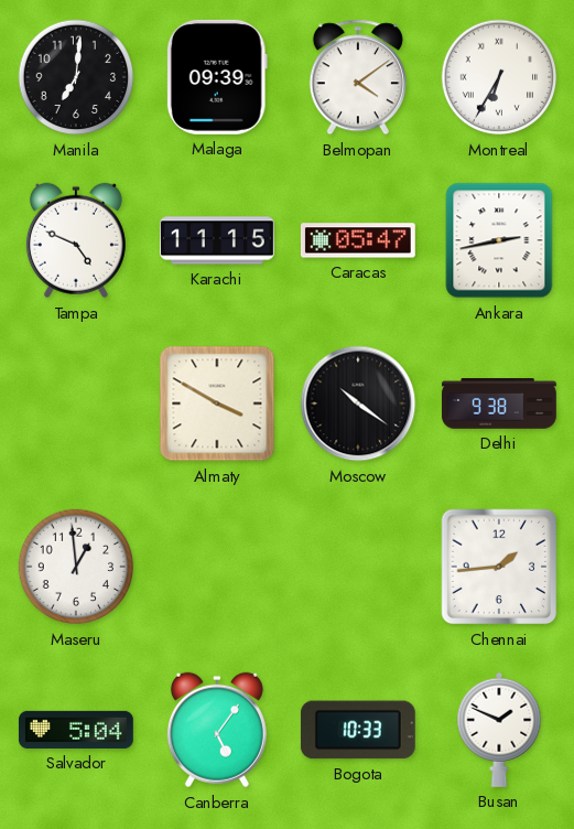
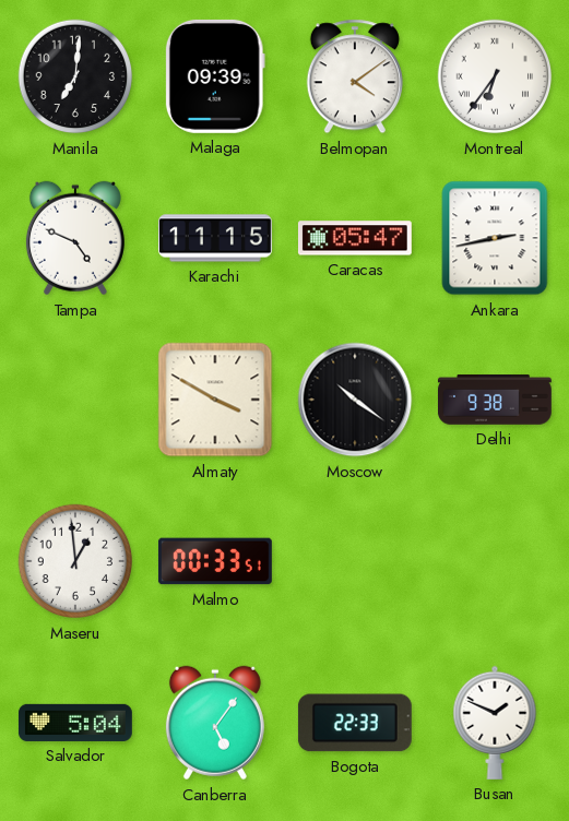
Montreal: 6:35 -> 6:36
Malmo: none -> 00:33
Chennai: 1:44 -> none
Bogota: 10:33 -> 22:33
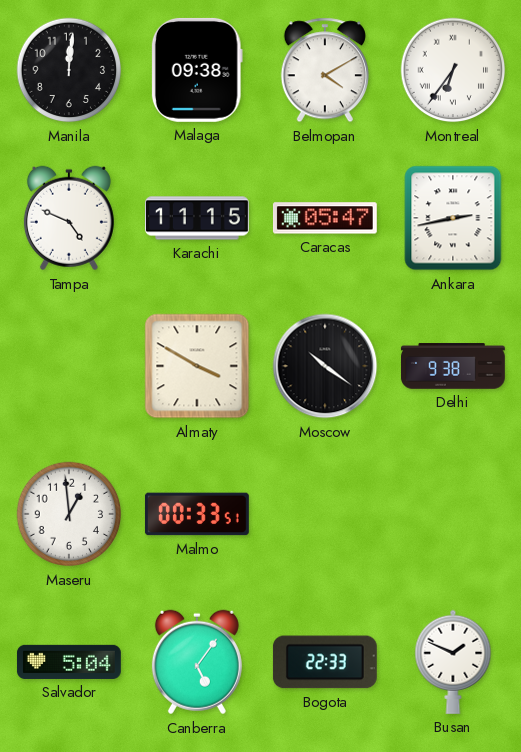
Manila: 7:01 -> 12:01
Malaga: 09:39 -> 09:38
Belmopan: 4:09 -> 4:10
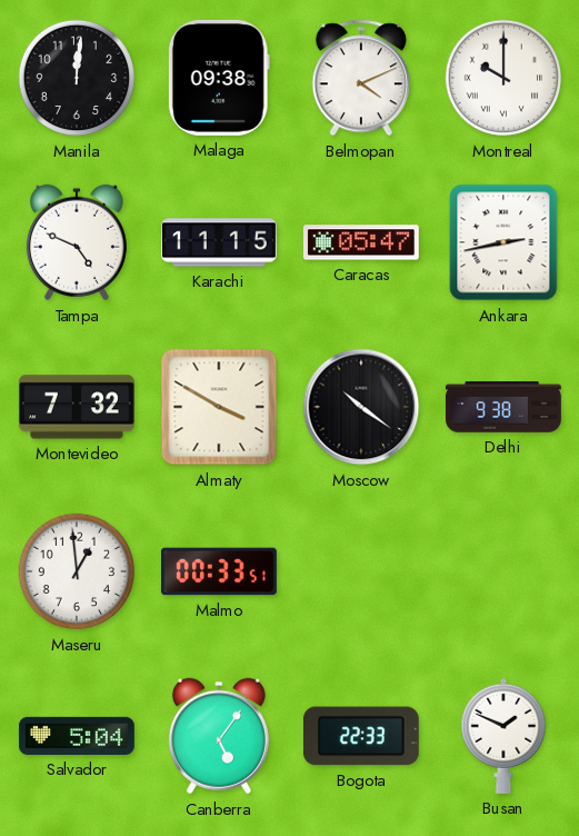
Belmopan: 4:10 -> 4:11
Montreal: 6:36 -> 10:00
Montevideo: none -> 7:32
